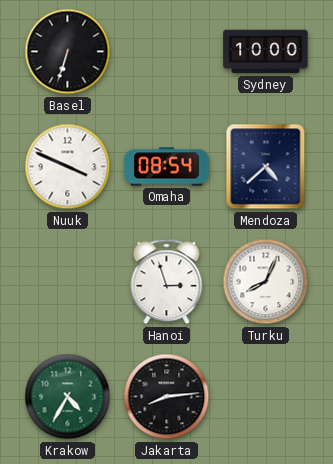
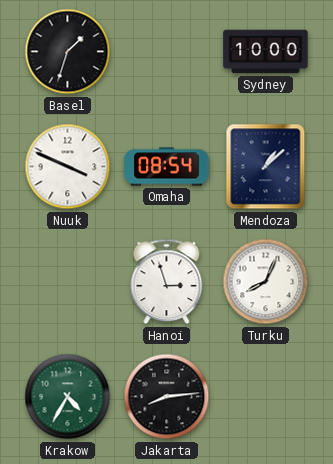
Basel: 6:33 -> 1:33
Mendoza: 4:38 -> 1:08
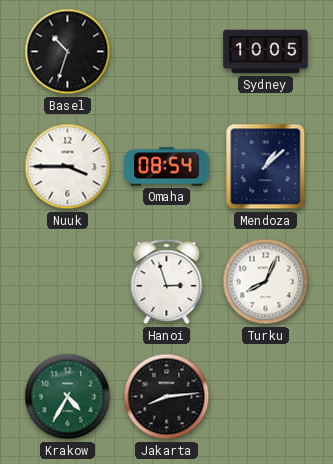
Basel: 1:33 -> 10:33
Sydney: 10:00 -> 10:05
Nuuk: 3:49 -> 3:45
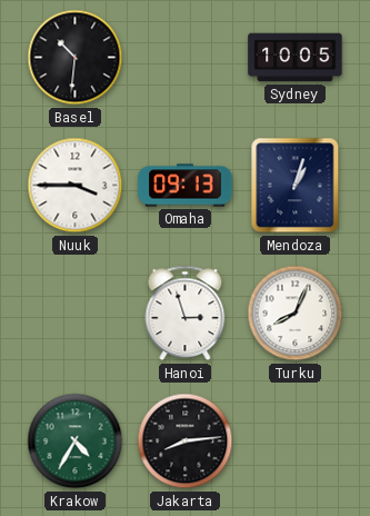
Basel: 10:33 -> 10:31
Omaha: 08:54 -> 09:13
Mendoza: 1:08 -> 1:03
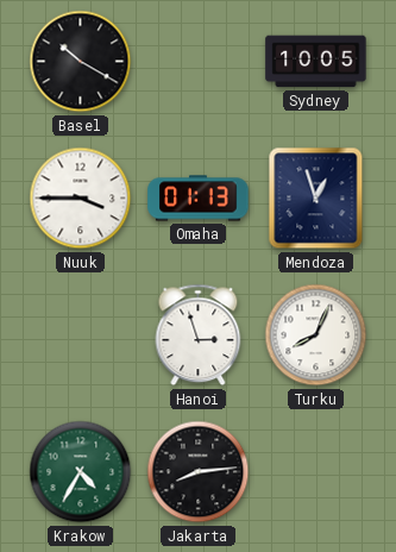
Basel: 10:31 -> 10:20
Omaha: 09:13 -> 01:13
Mendoza: 1:03 -> 12:57
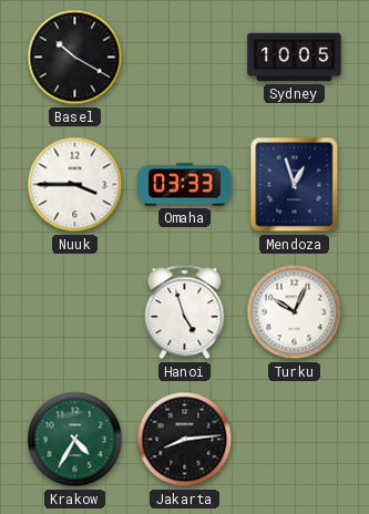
Omaha: 01:13 -> 03:33
Hanoi: 2:57 -> 4:57
Turku: 8:04 -> 10:04
